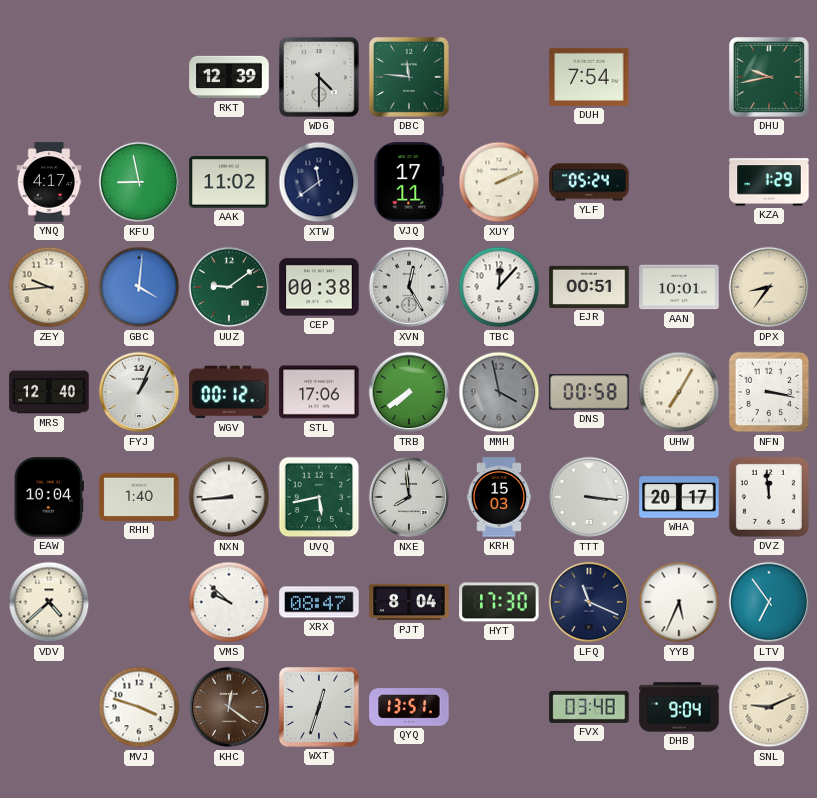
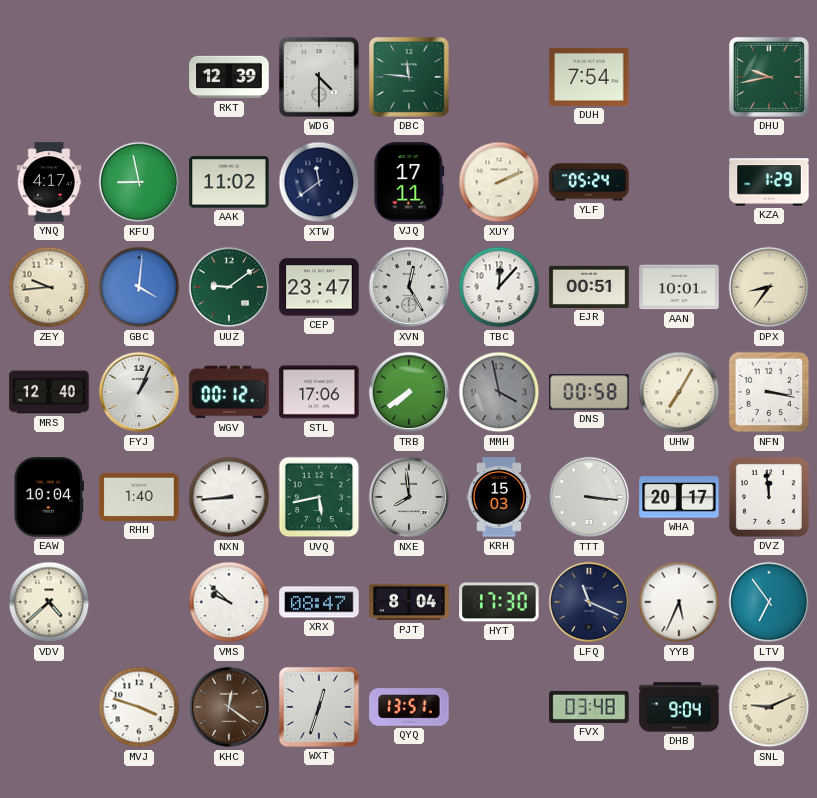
CEP: 00:38 -> 23:47
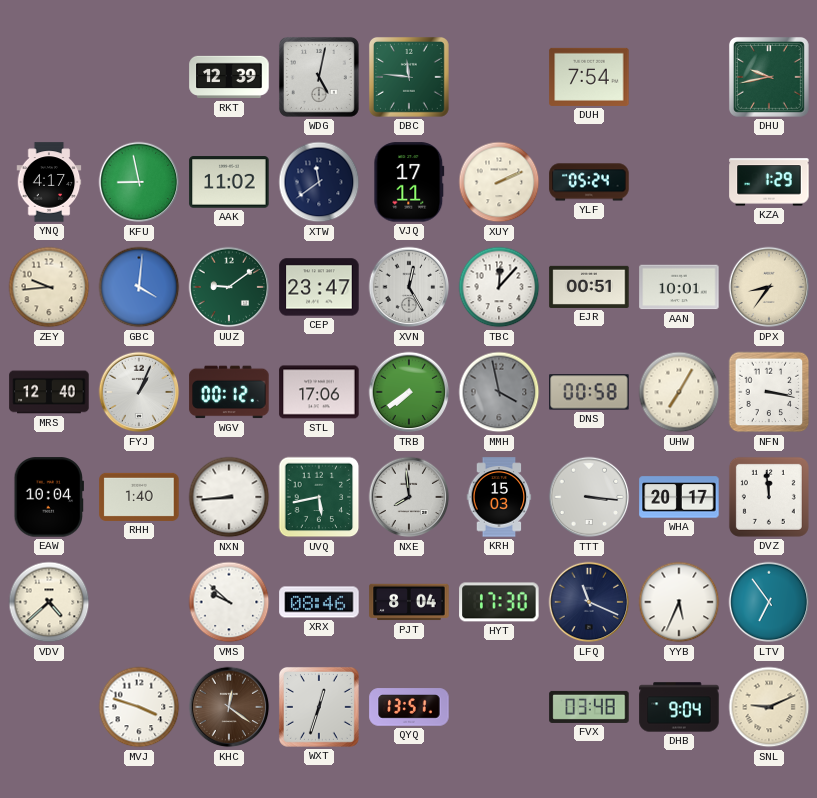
WDG: 4:30 -> 5:02
XRX: 08:47 -> 08:46
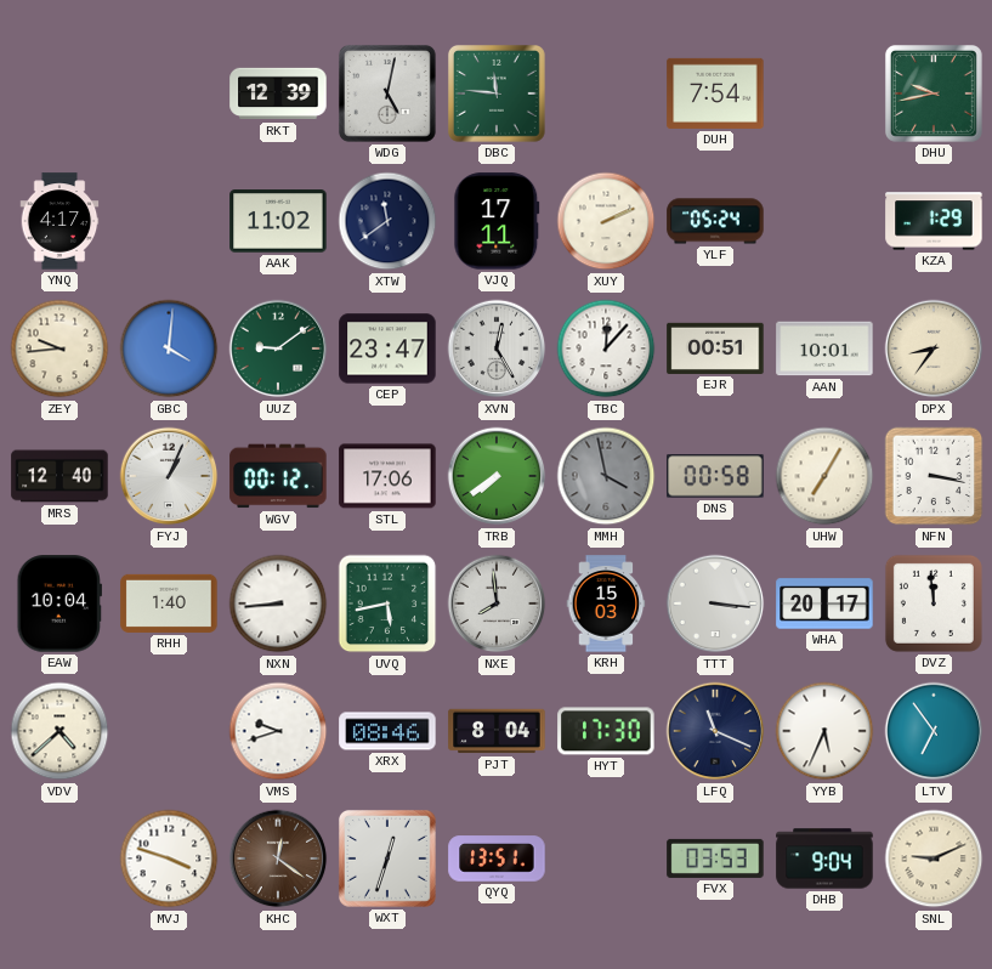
KFU: 8:58 -> none
VMS: 9:52 -> 9:42
FVX: 03:48 -> 03:53
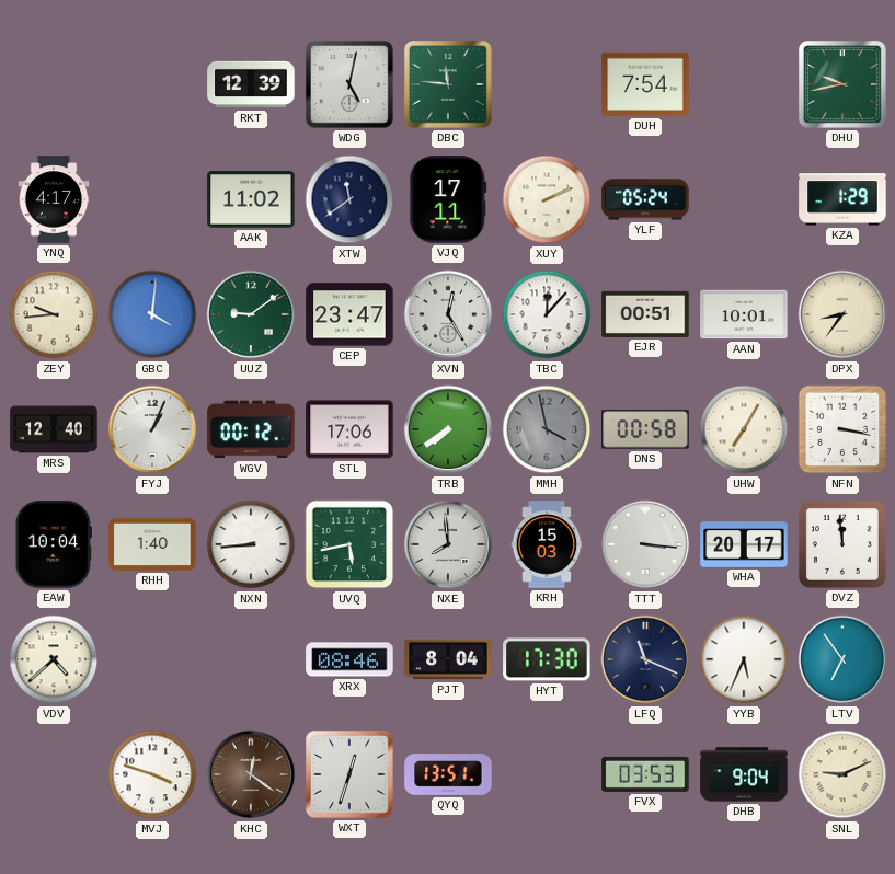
VMS: 9:42 -> none
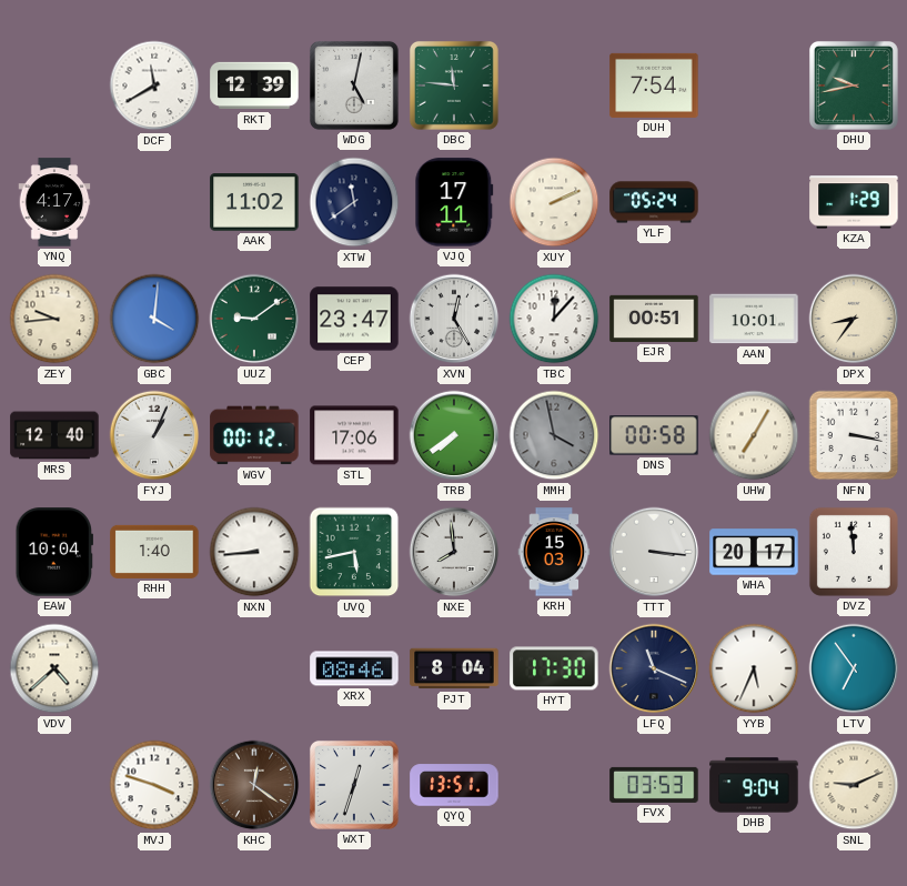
DCF: none -> 11:40
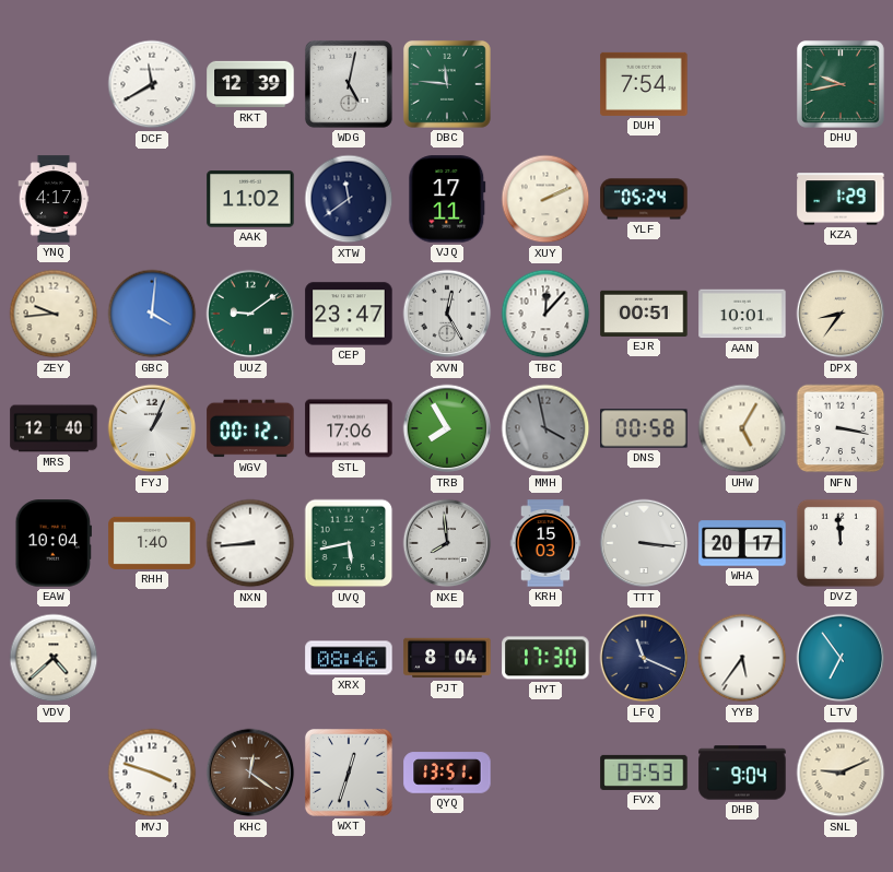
TRB: 7:39 -> 7:55
UHW: 7:05 -> 5:05
YYB: 5:34 -> 5:36
